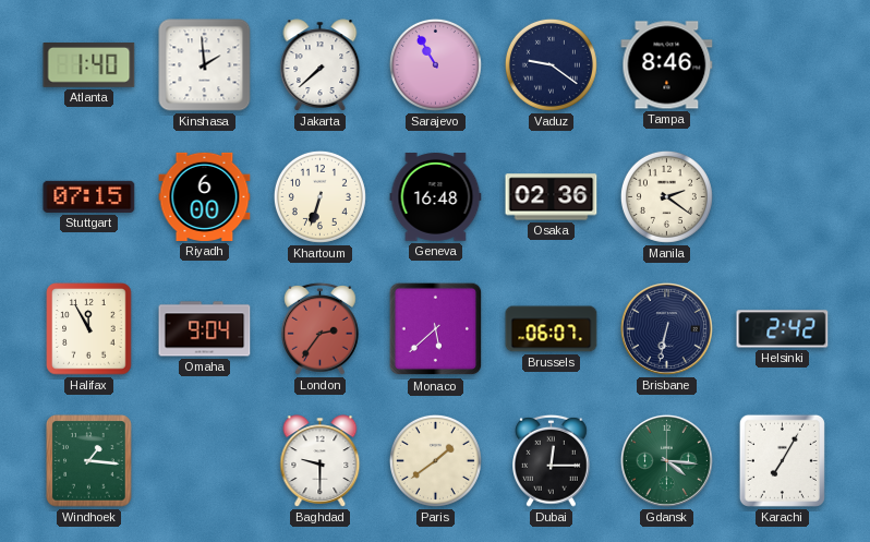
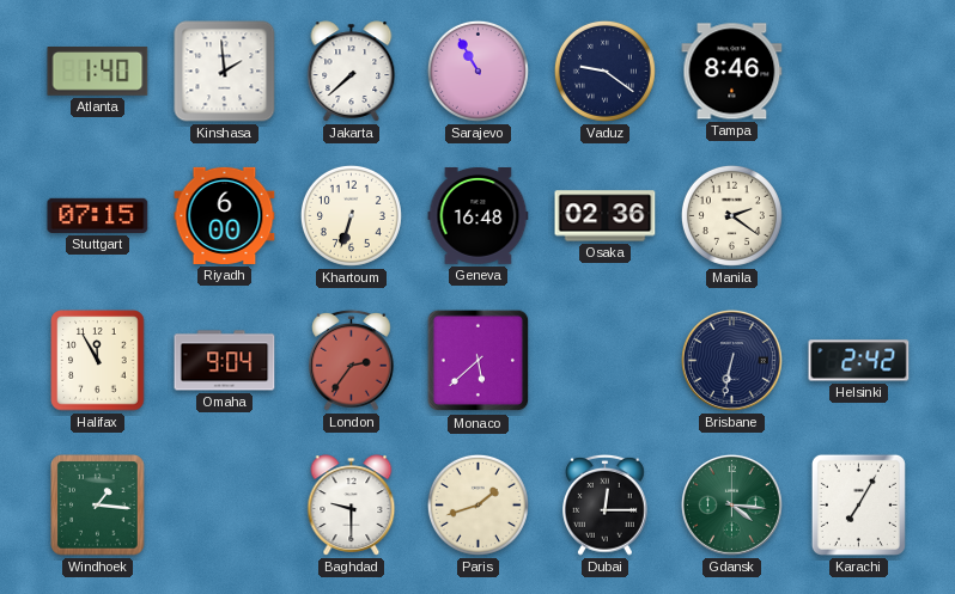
Brussels: 06:07 -> none
Paris: 1:39 -> 1:42
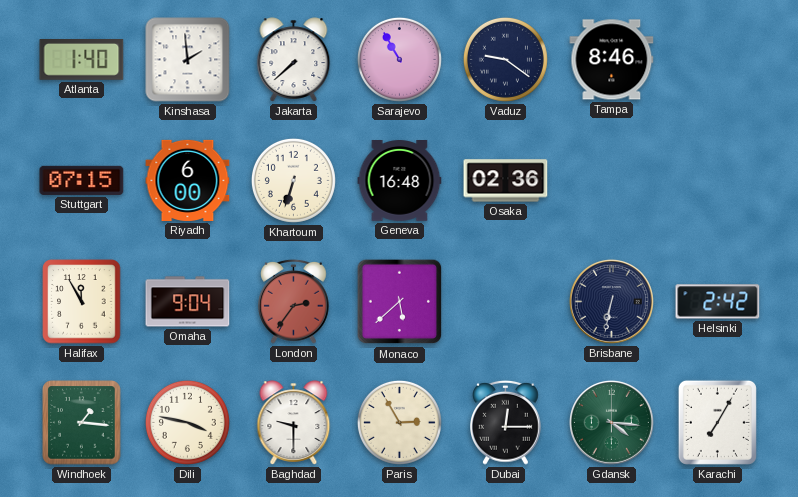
Manila: 2:21 -> none
Dili: none -> 3:47
Paris: 1:42 -> 2:55
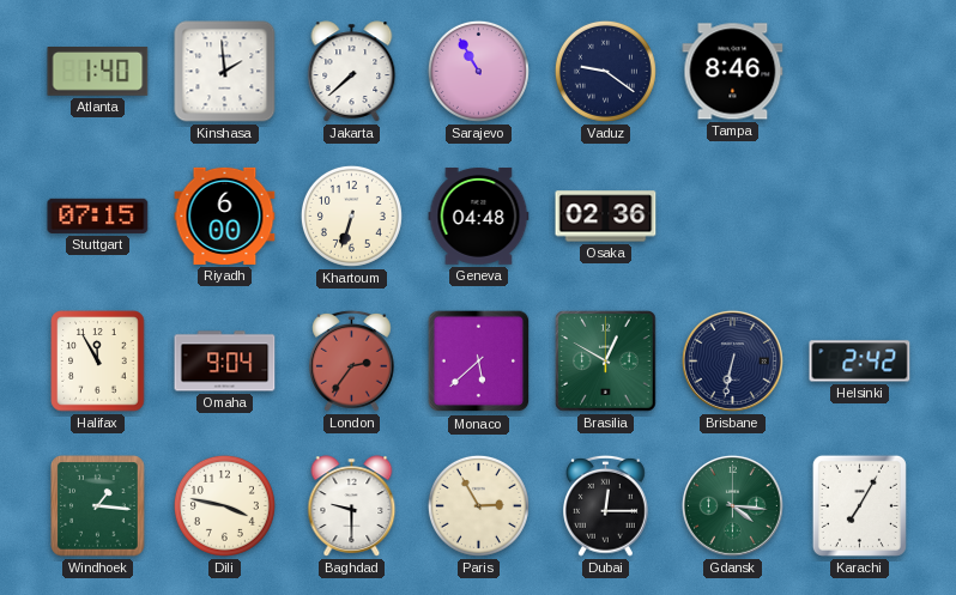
Geneva: 16:48 -> 04:48
Brasilia: none -> 12:50
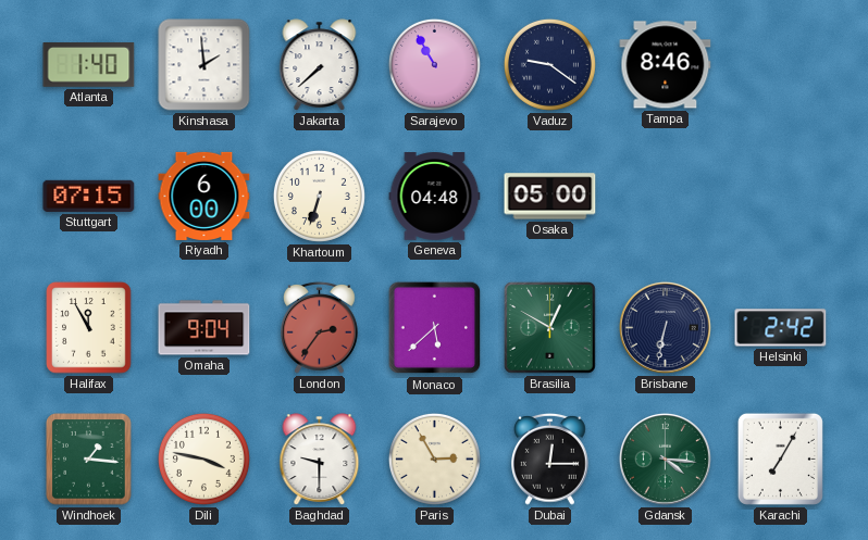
Osaka: 02:36 -> 05:00
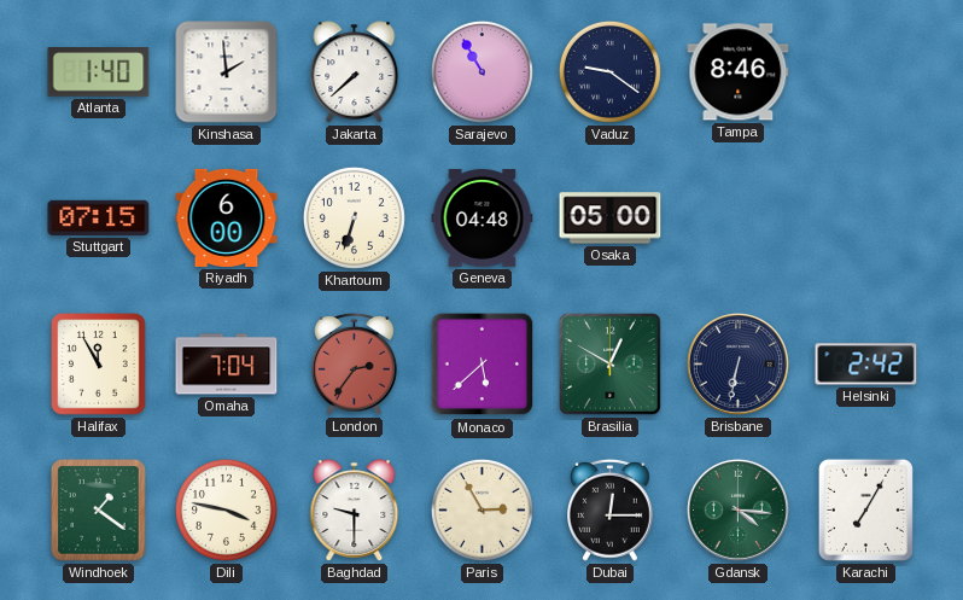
Omaha: 9:04 -> 7:04
Windhoek: 1:16 -> 1:21
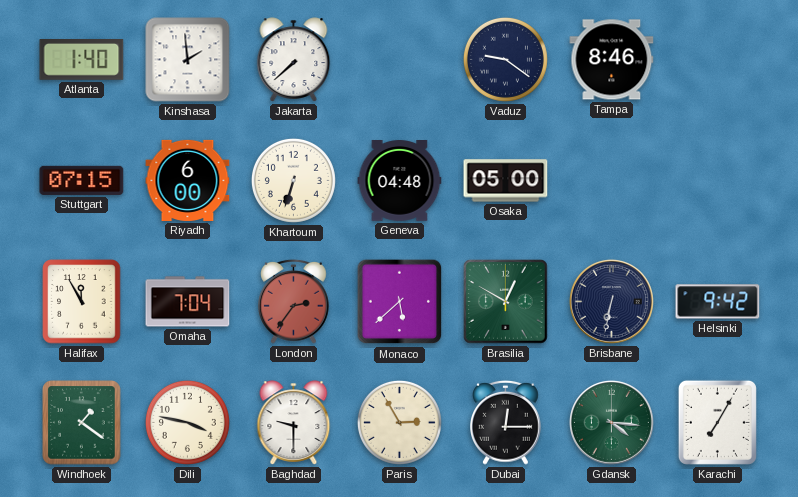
Sarajevo: 10:55 -> none
Helsinki: 2:42 -> 9:42
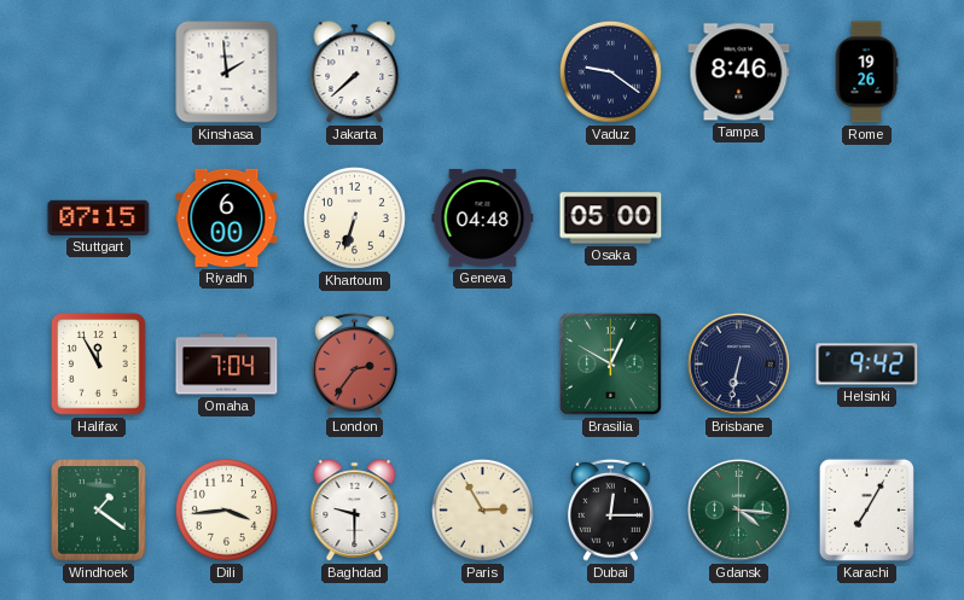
Atlanta: 1:40 -> none
Rome: none -> 19:26
Monaco: 5:38 -> none
Dili: 3:47 -> 3:44
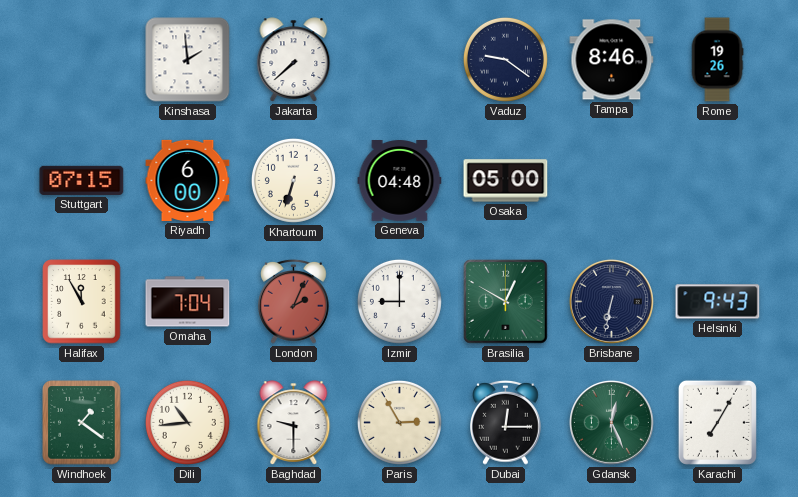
London: 2:36 -> 2:04
Izmir: none -> 9:00
Helsinki: 9:42 -> 9:43
Dili: 3:44 -> 10:44
Gdansk: 4:16 -> 12:26
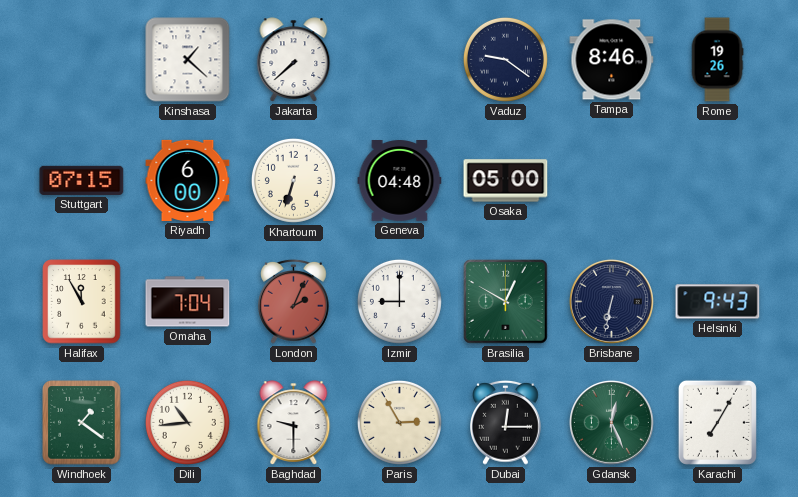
Kinshasa: 1:59 -> 1:22
